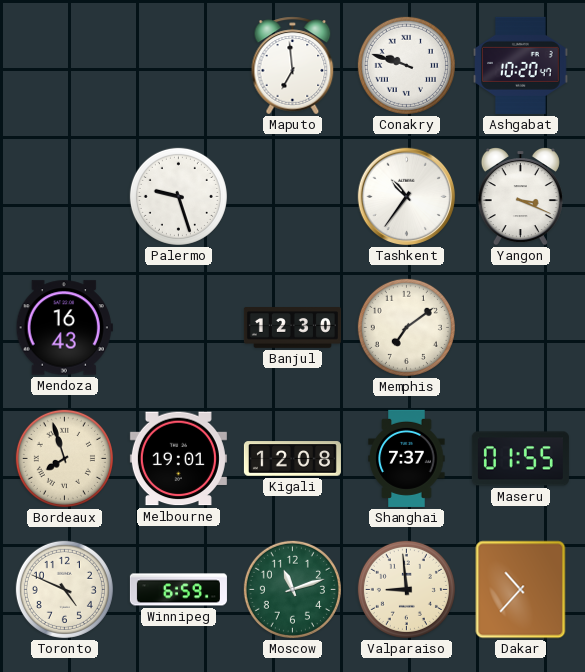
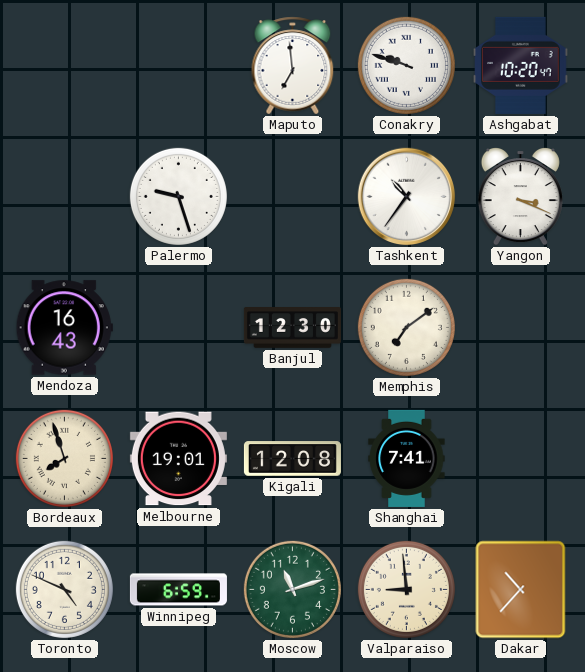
Shanghai: 7:37 -> 7:41
Maseru: 01:55 -> none
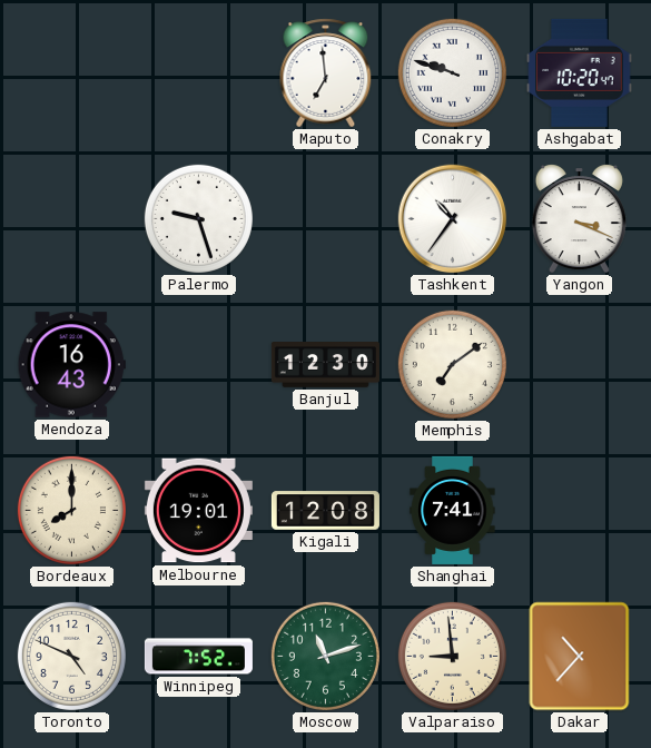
Bordeaux: 7:57 -> 8:00
Winnipeg: 6:59 -> 7:52
